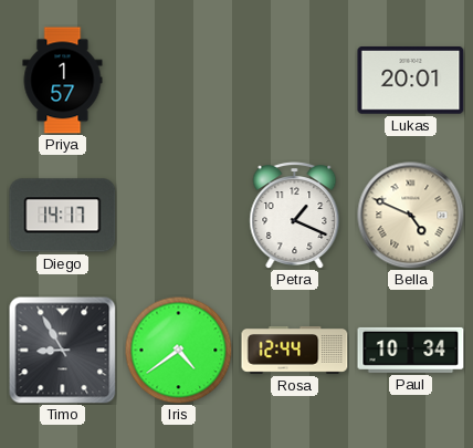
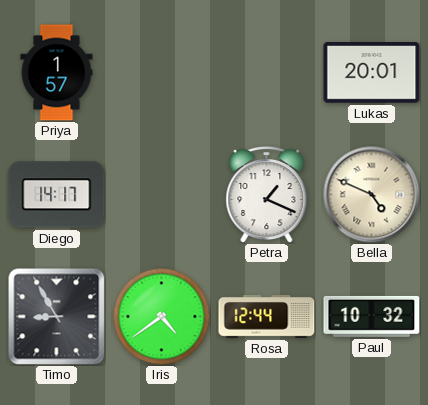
Paul: 10:34 -> 10:32
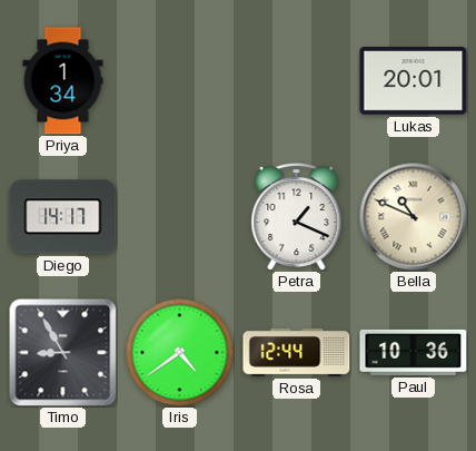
Priya: 1:57 -> 1:34
Bella: 4:49 -> 10:49
Paul: 10:32 -> 10:36
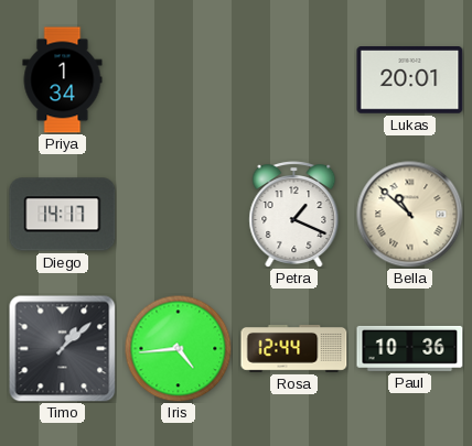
Bella: 10:49 -> 10:52
Timo: 8:55 -> 1:08
Iris: 4:39 -> 4:44
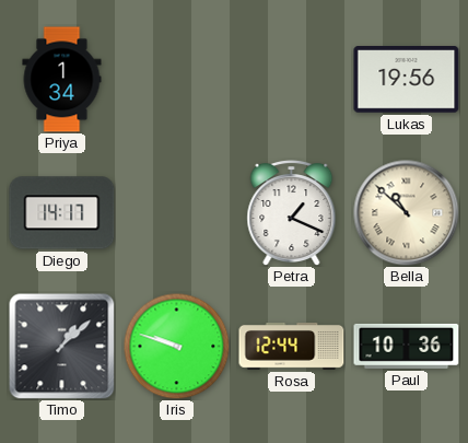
Lukas: 20:01 -> 19:56
Iris: 4:44 -> 9:48
